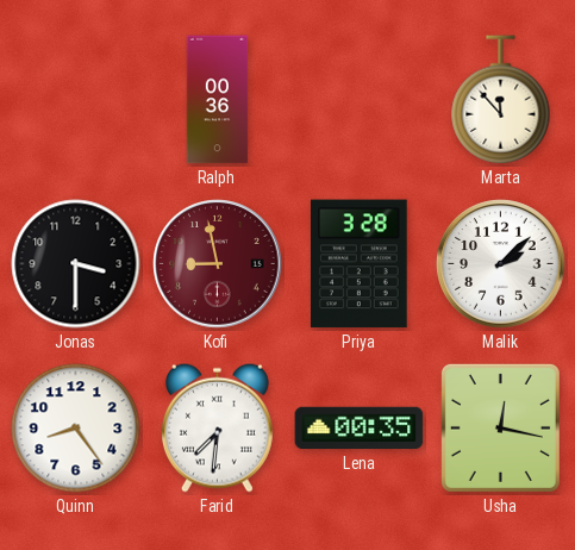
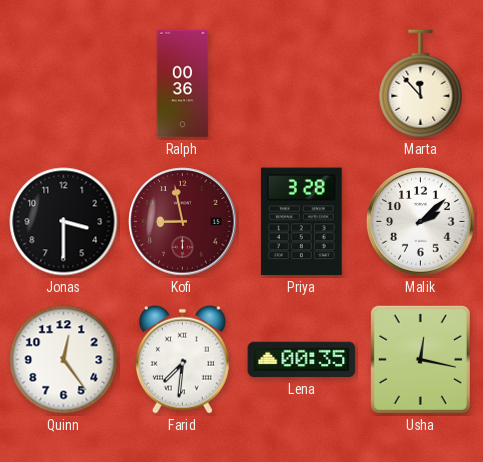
Quinn: 8:24 -> 12:24
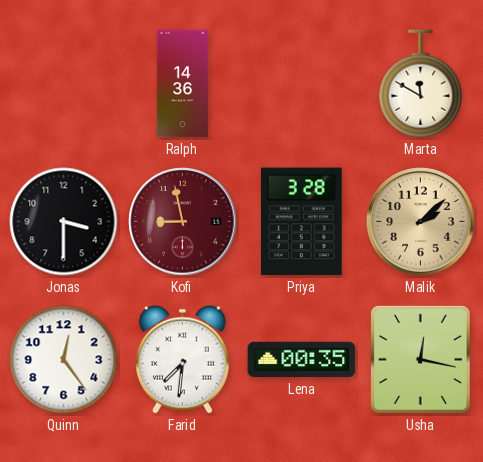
Ralph: 00:36 -> 14:36
Marta: 11:53 -> 11:50
Malik dial: white -> champagne
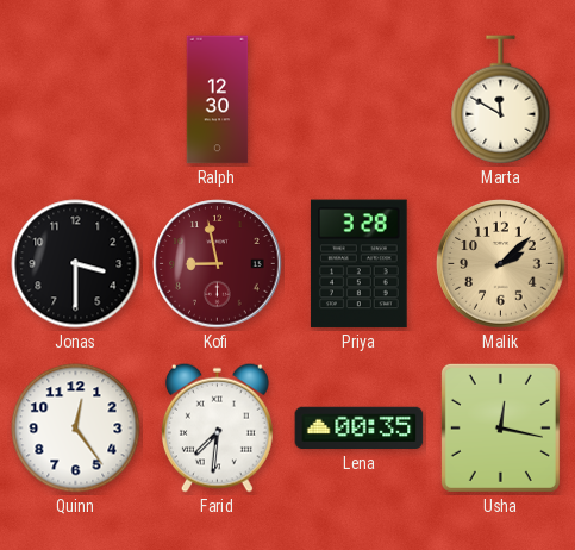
Ralph: 14:36 -> 12:30
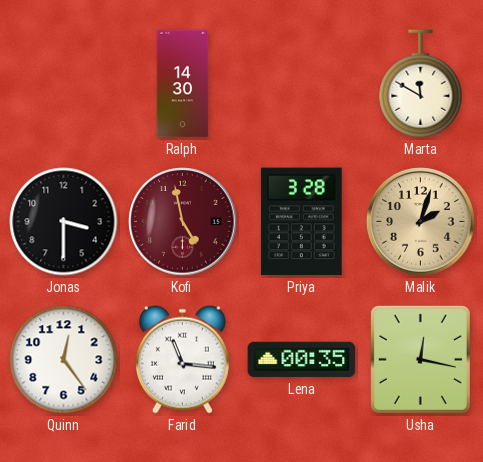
Ralph: 12:30 -> 14:30
Kofi: 8:58 -> 4:58
Malik: 2:08 -> 2:03
Farid: 7:31 -> 11:16
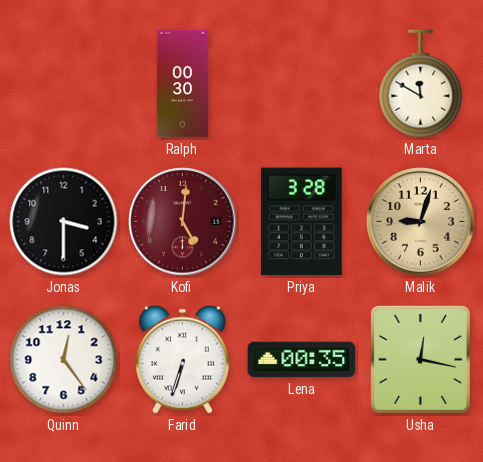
Ralph: 14:30 -> 00:30
Kofi: 4:58 -> 5:01
Malik: 2:03 -> 9:03
Farid: 11:16 -> 6:33
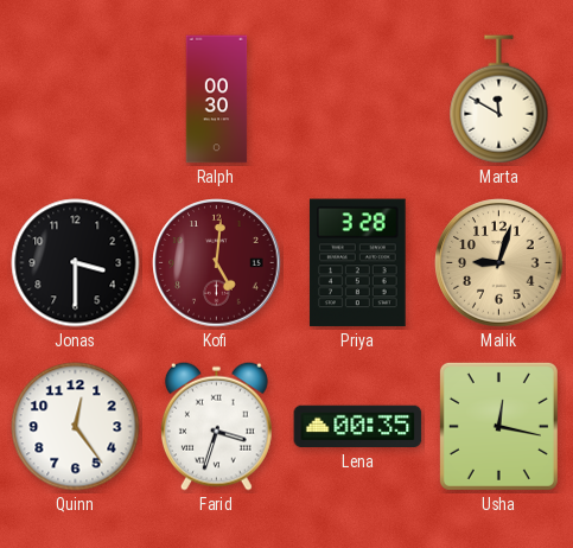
Farid: 6:33 -> 3:33
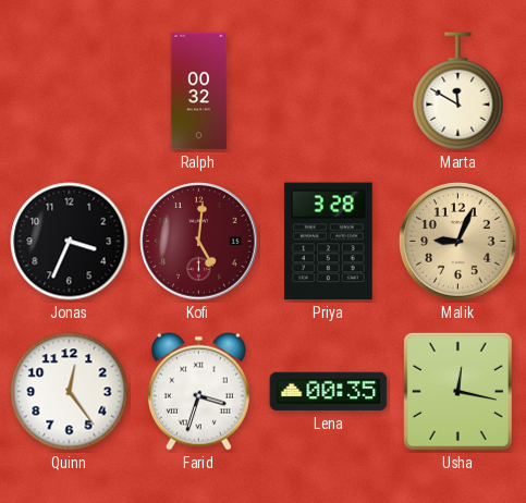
Ralph: 00:30 -> 00:32
Jonas: 3:30 -> 3:34
Malik: 9:03 -> 9:04
